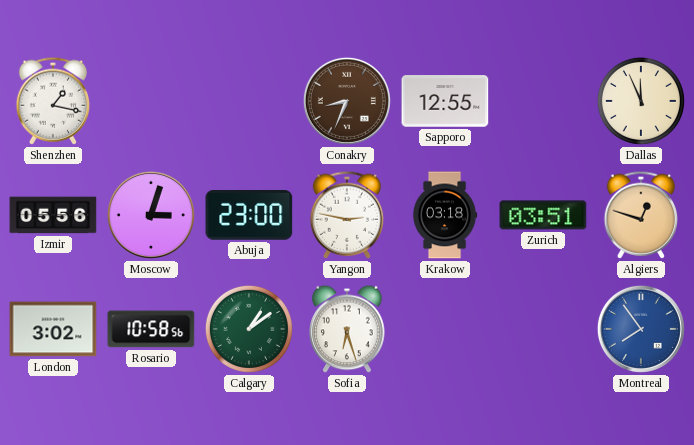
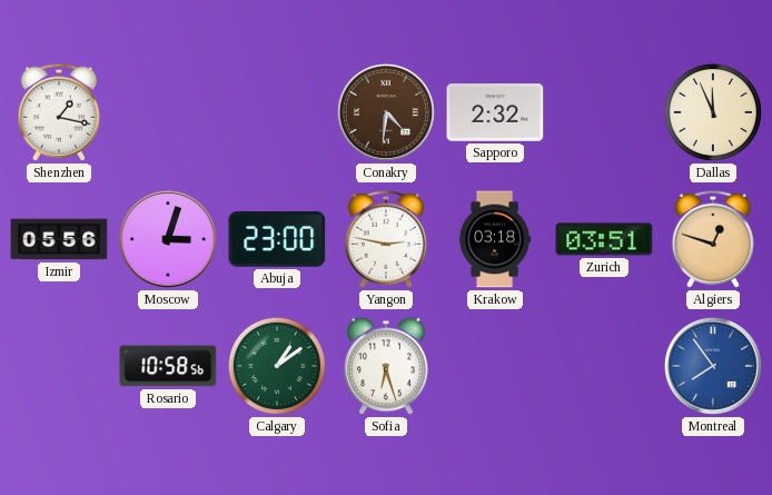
Conakry: 8:34 -> 4:31
Sapporo: 12:55 -> 2:32
London: 3:02 -> none
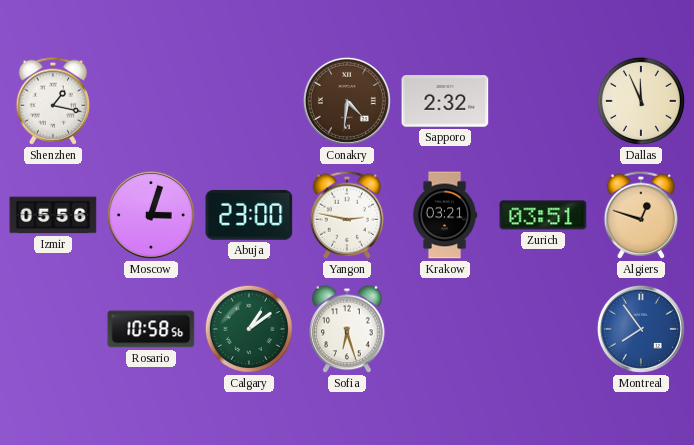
Krakow: 03:18 -> 03:21
